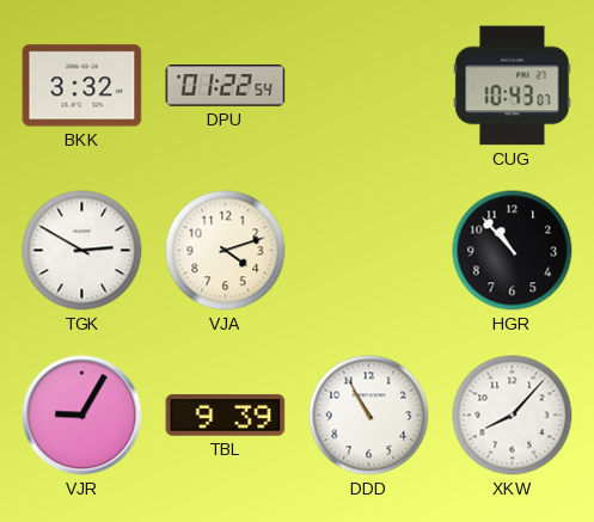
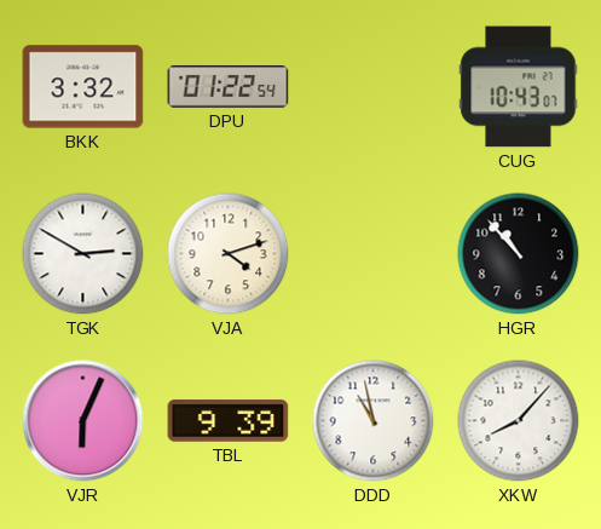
VJR: 9:05 -> 6:04
DDD: 10:55 -> 10:58
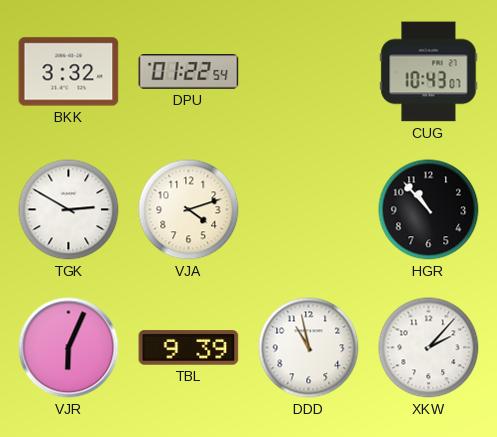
XKW: 8:07 -> 2:07
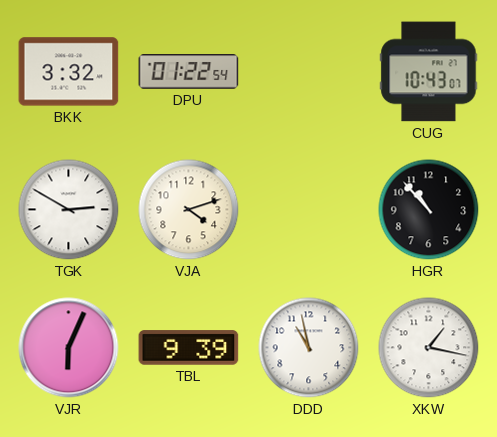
XKW: 2:07 -> 1:17
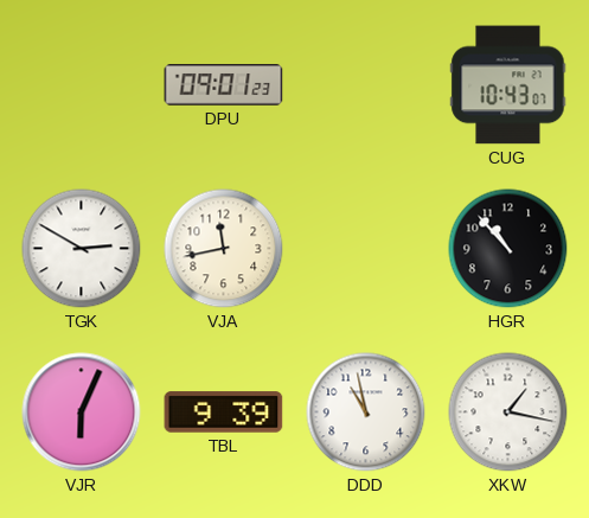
BKK: 3:32 -> none
DPU: 01:22 -> 09:01
VJA: 4:12 -> 11:43
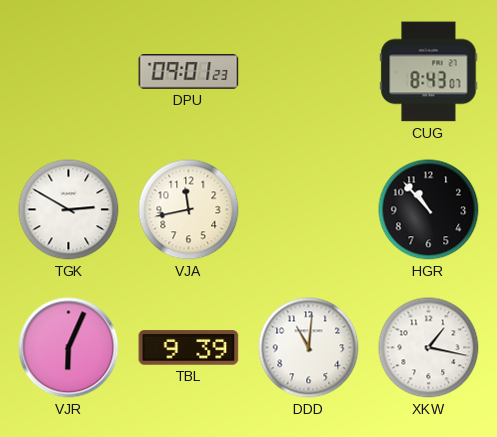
CUG: 10:43 -> 8:43
DDD: 10:58 -> 11:01
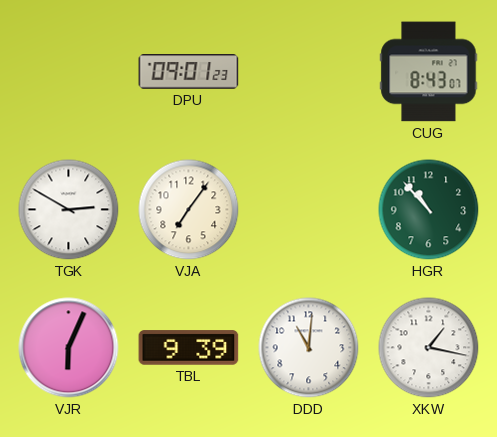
VJA: 11:43 -> 7:06
HGR dial: black -> green
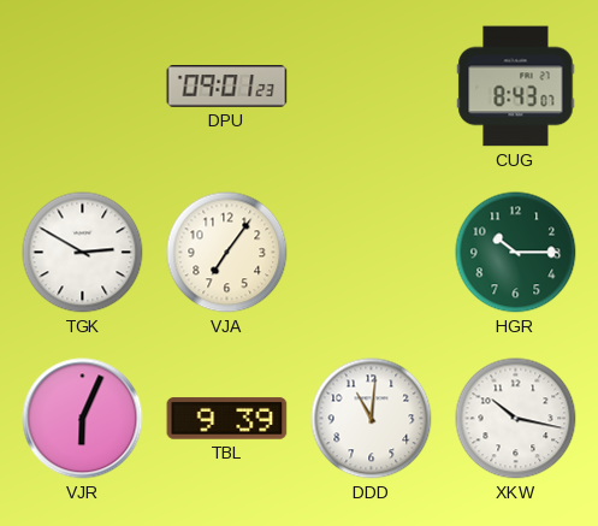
HGR: 10:53 -> 10:15
XKW: 1:17 -> 10:17
